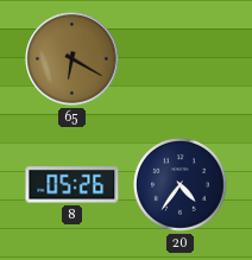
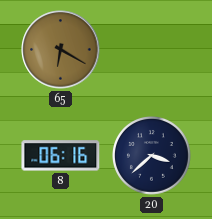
8: 05:26 -> 06:16
20: 4:36 -> 3:38
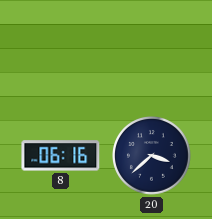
65: 6:20 -> none
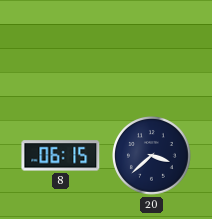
8: 06:16 -> 06:15
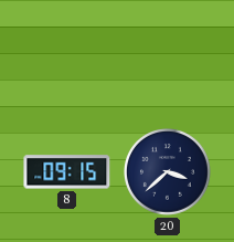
8: 06:15 -> 09:15
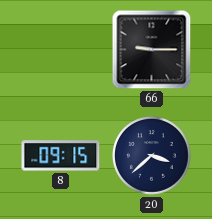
66: none -> 9:15
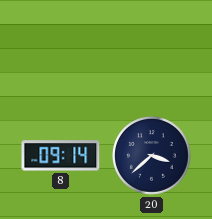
66: 9:15 -> none
8: 09:15 -> 09:14
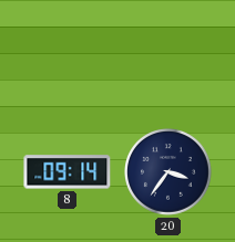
20: 3:38 -> 3:36
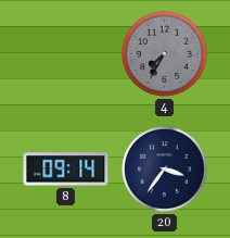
4: none -> 7:35
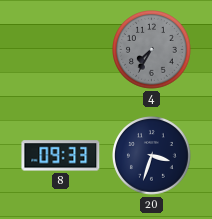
8: 09:14 -> 09:33
20: 3:36 -> 3:33
